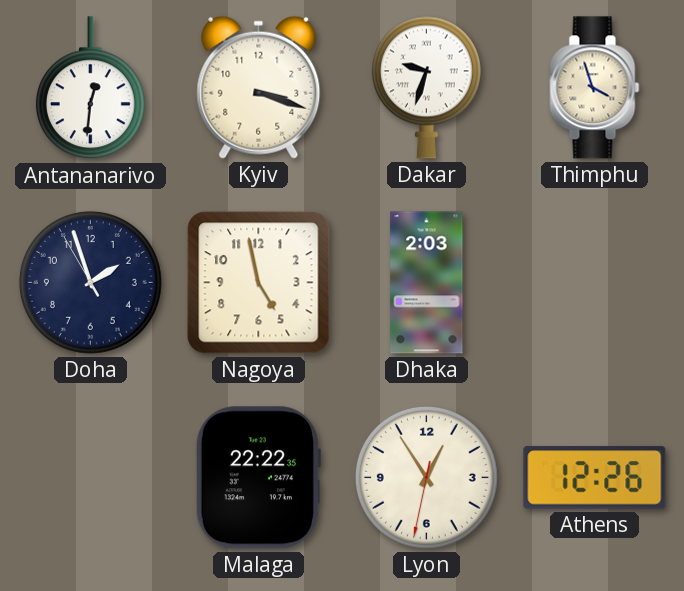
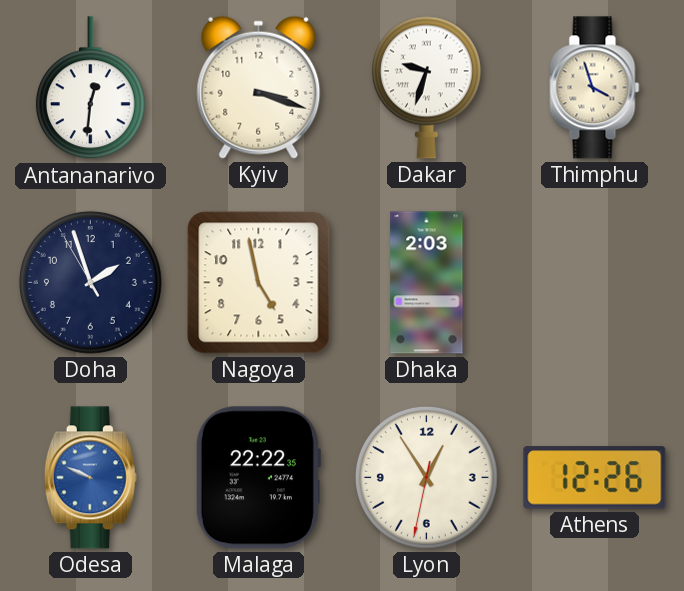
Odesa: none -> 9:49
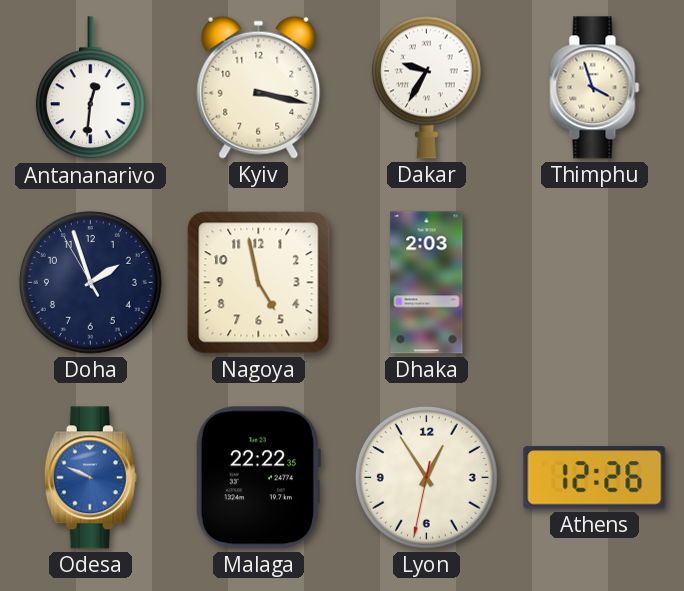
Kyiv: 3:18 -> 3:17
Dakar: 9:33 -> 9:35
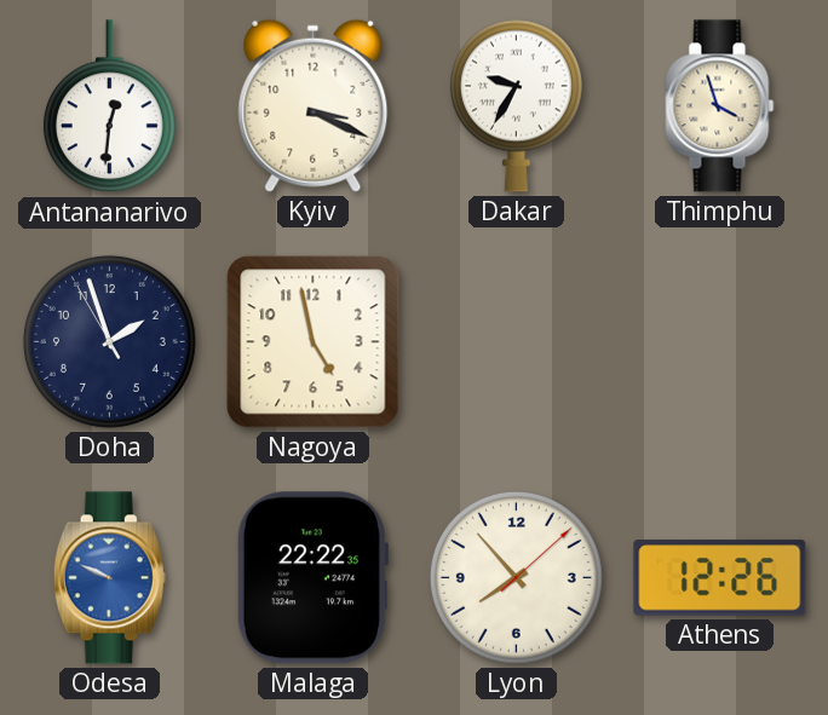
Kyiv: 3:17 -> 3:19
Dhaka: 2:03 -> none
Lyon: 12:54 -> 7:53
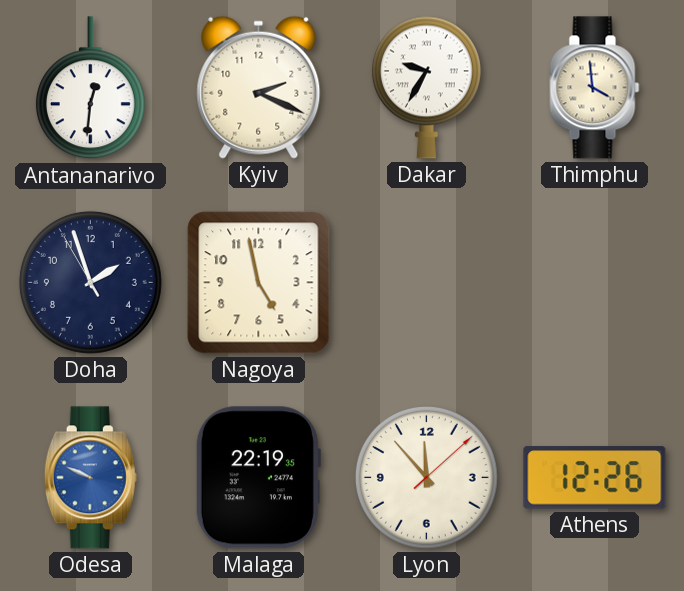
Kyiv: 3:19 -> 2:19
Thimphu: 3:57 -> 3:59
Malaga: 22:22 -> 22:19
Lyon: 7:53 -> 11:53
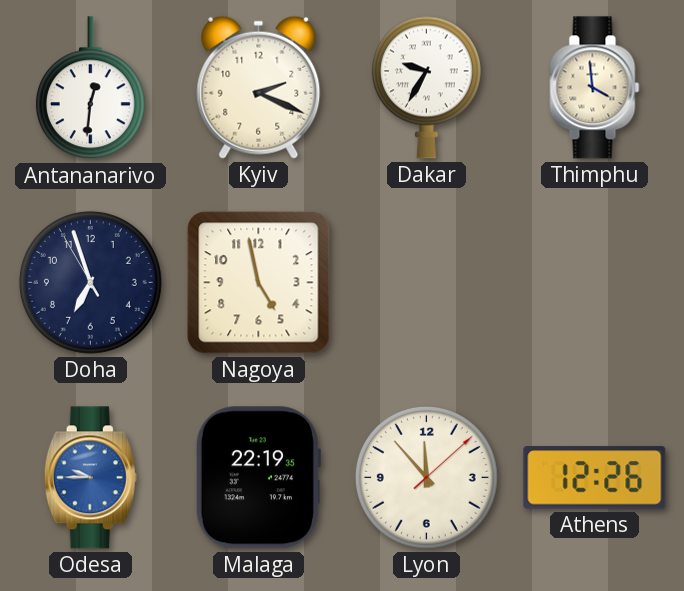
Doha: 1:56 -> 6:56
Odesa: 9:49 -> 9:45
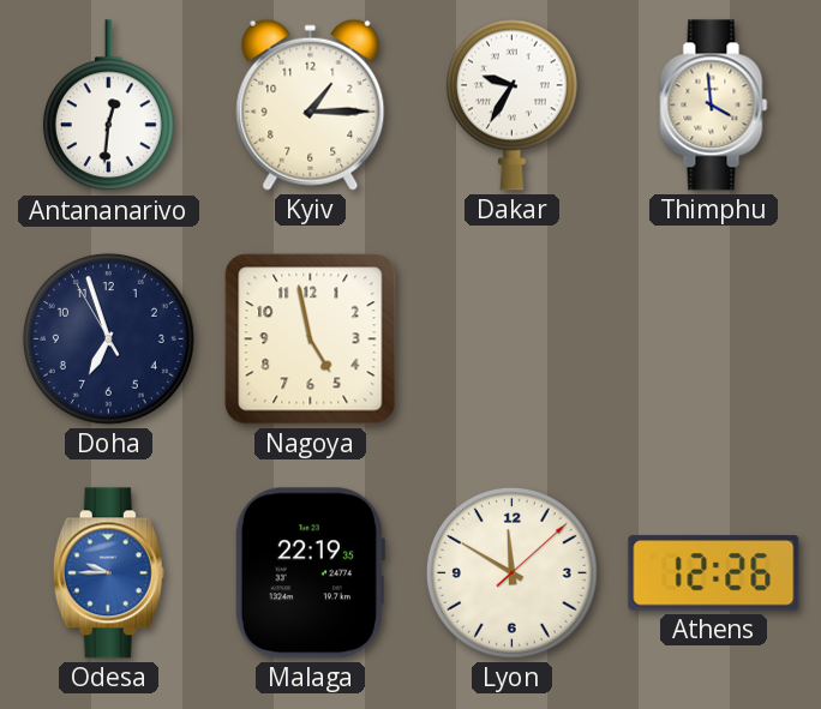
Kyiv: 2:19 -> 1:15
Lyon: 11:53 -> 11:50
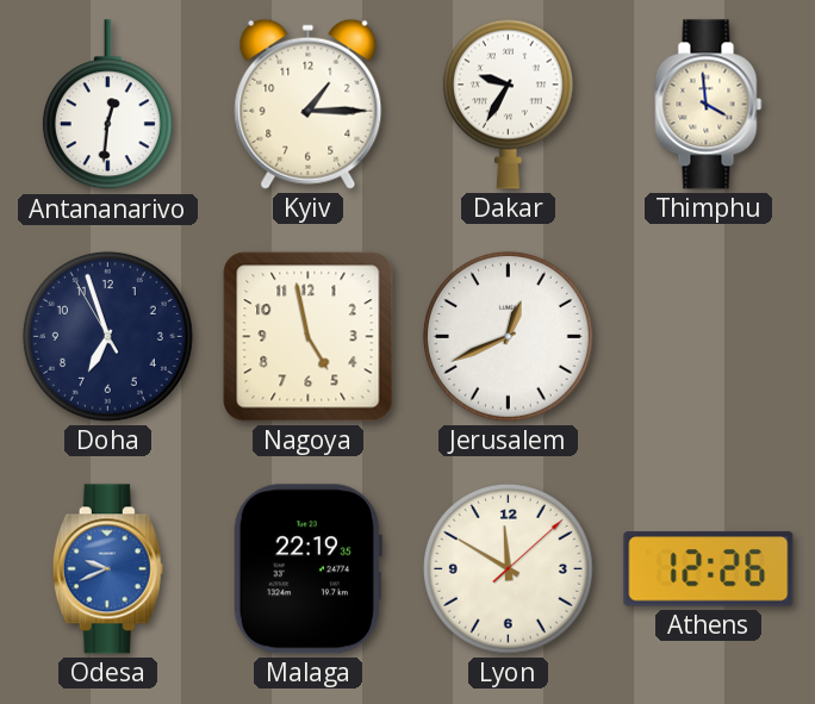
Jerusalem: none -> 12:41
Odesa: 9:45 -> 9:41
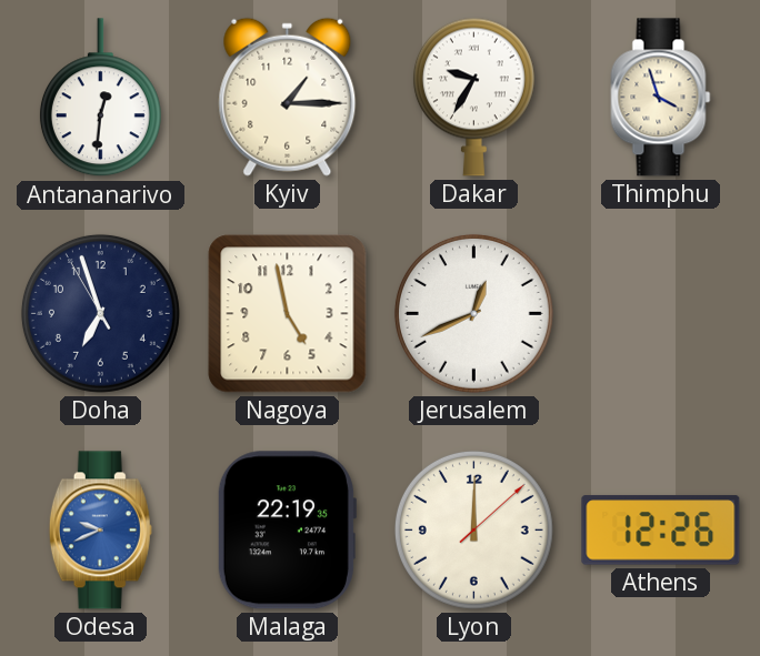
Thimphu: 3:59 -> 3:57
Lyon: 11:50 -> 12:00
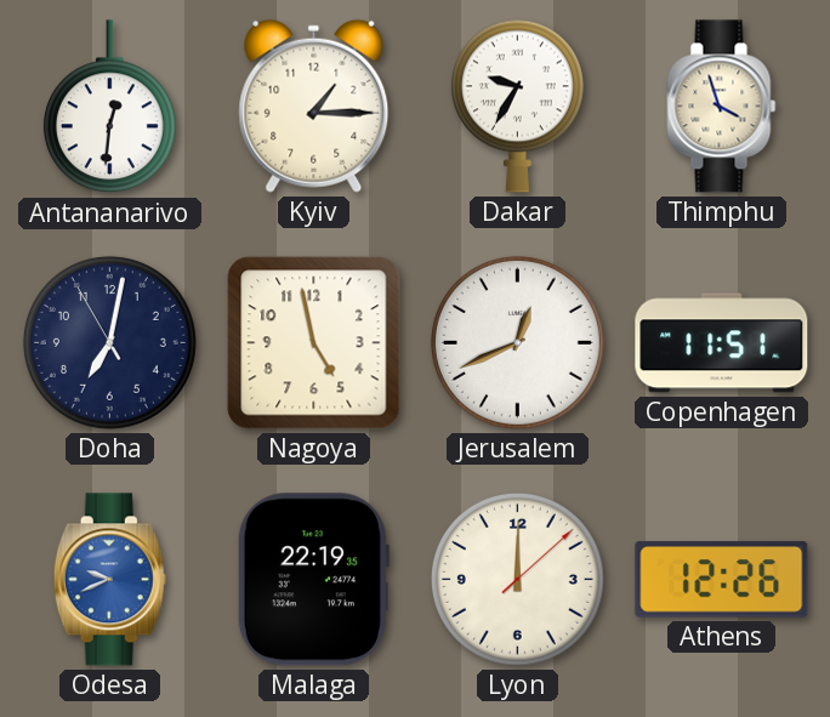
Doha: 6:56 -> 7:01
Copenhagen: none -> 11:51
